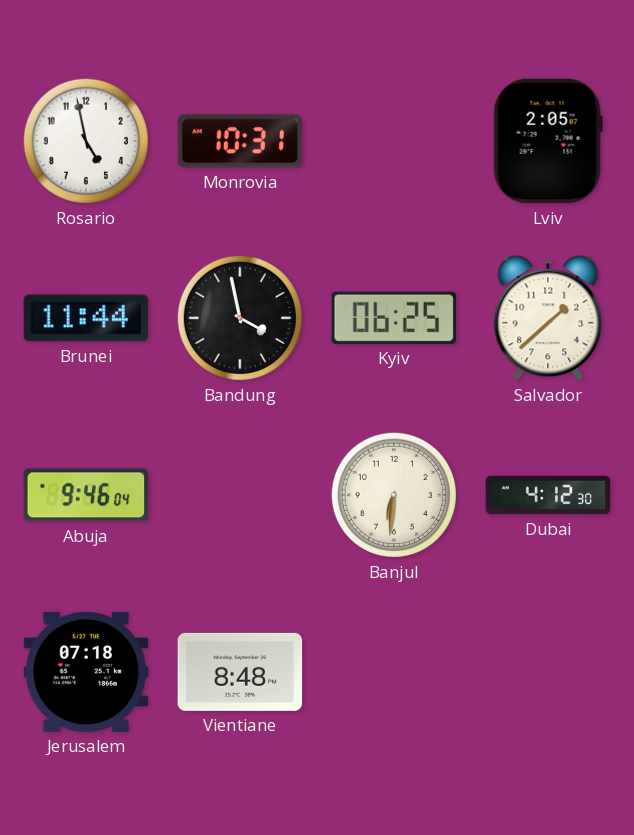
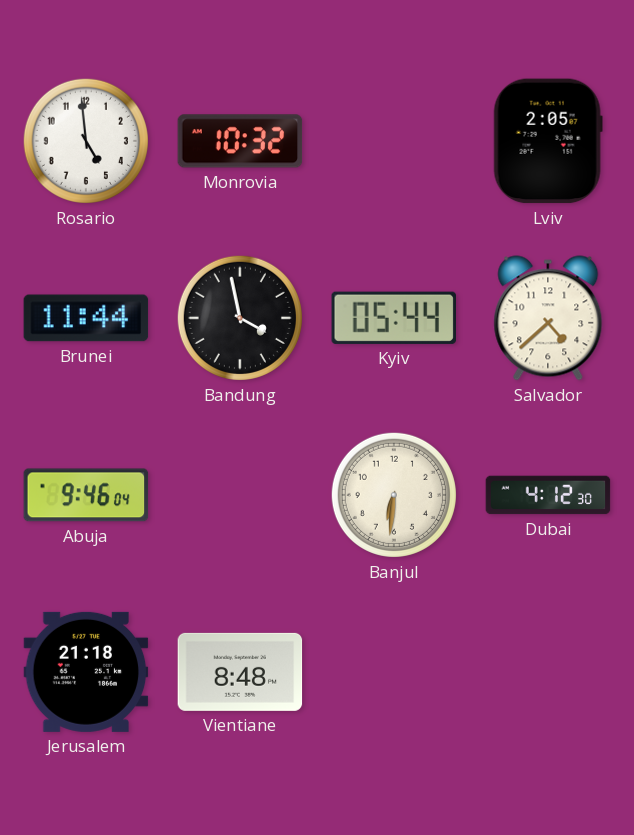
Rosario: 4:58 -> 4:59
Monrovia: 10:31 -> 10:32
Kyiv: 06:25 -> 05:44
Salvador: 1:38 -> 4:38
Jerusalem: 07:18 -> 21:18
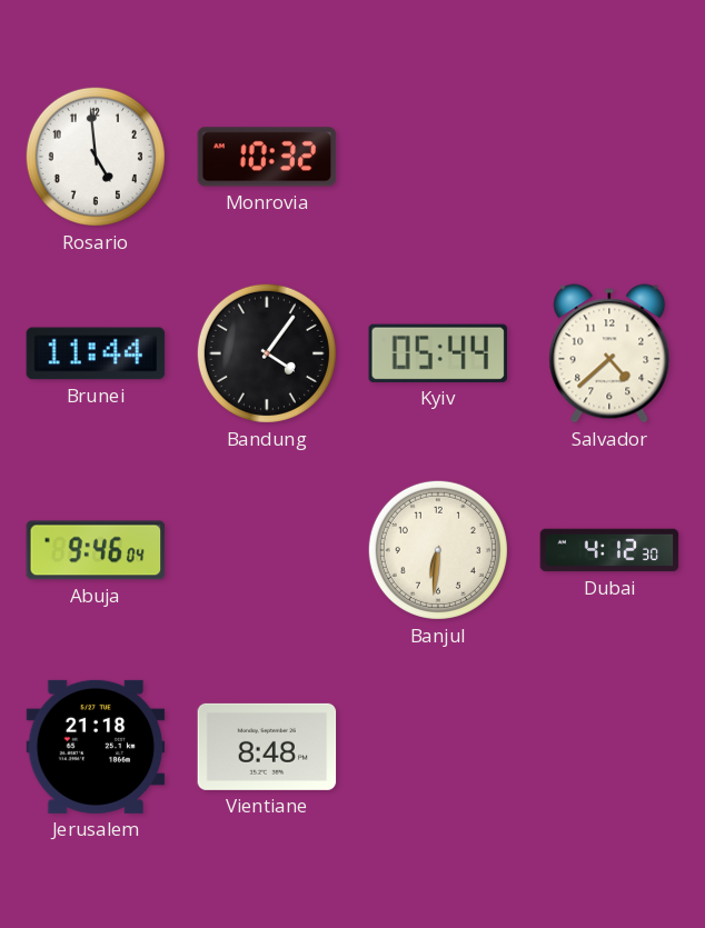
Lviv: 2:05 -> none
Bandung: 3:58 -> 4:06
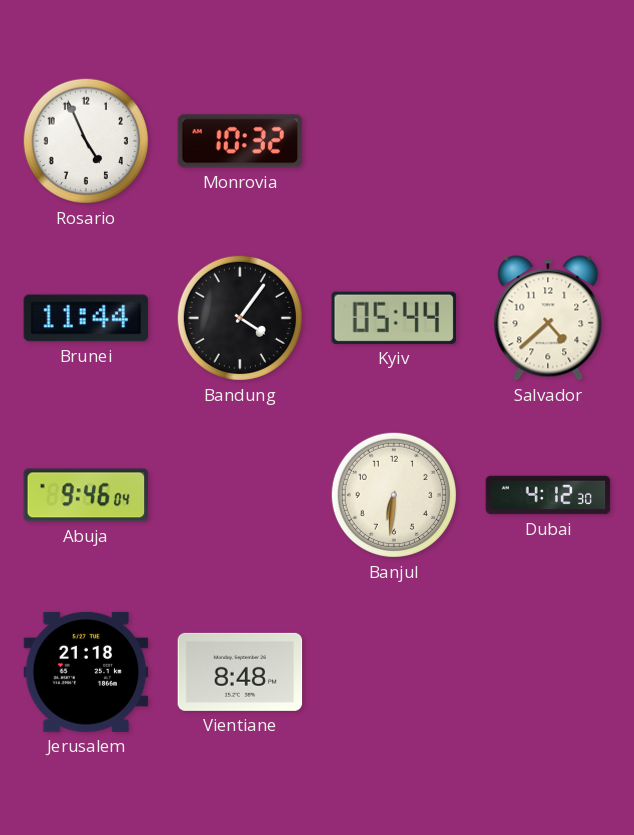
Rosario: 4:59 -> 4:56
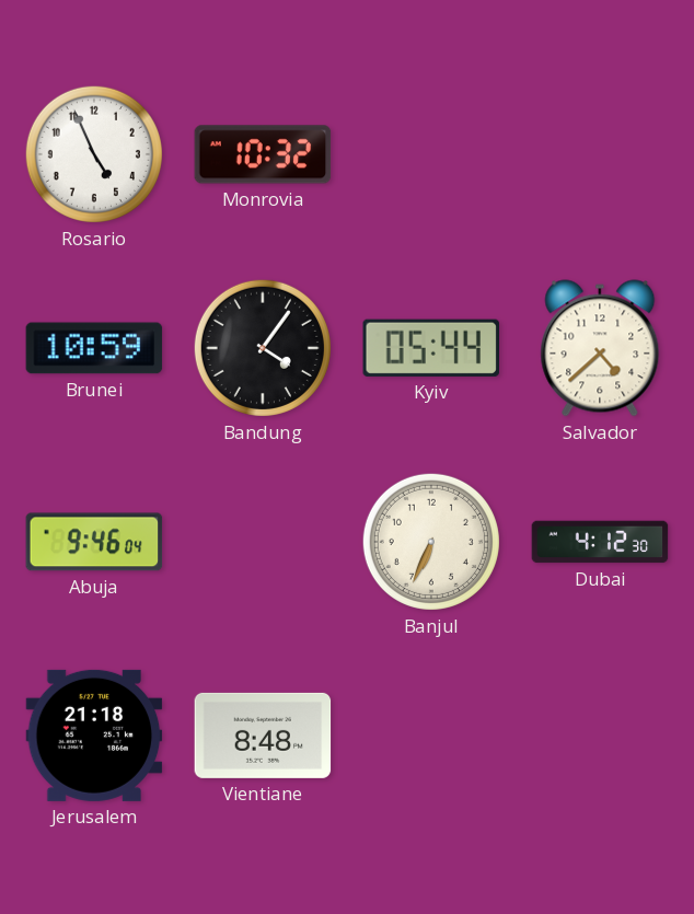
Brunei: 11:44 -> 10:59
Banjul: 6:31 -> 6:34
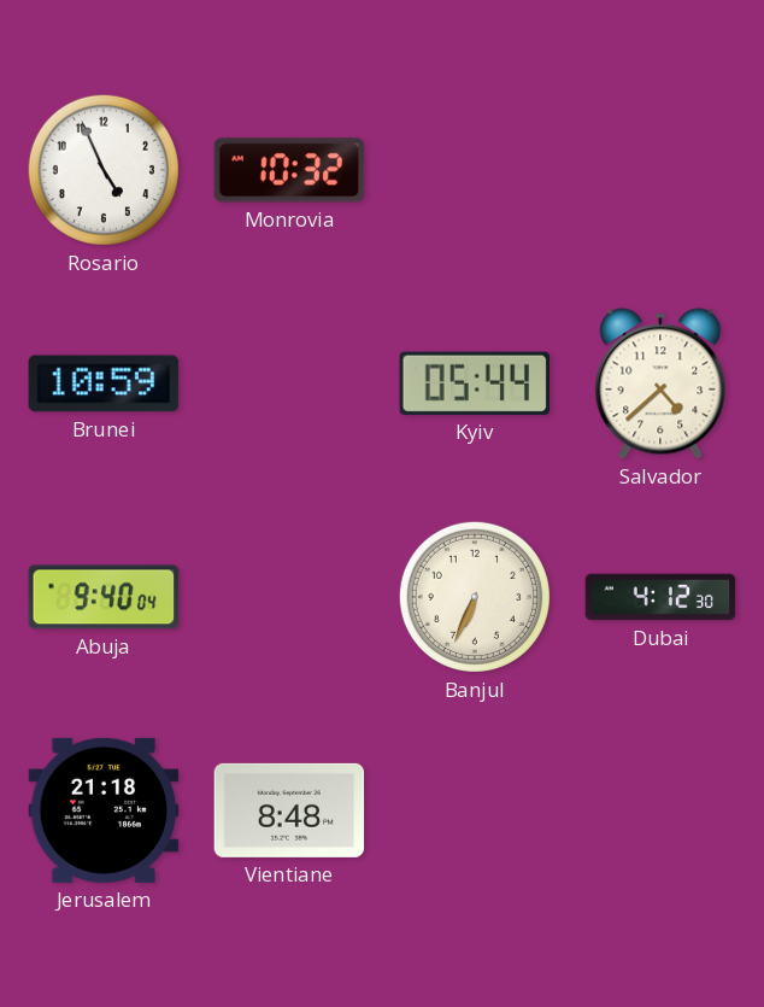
Bandung: 4:06 -> none
Abuja: 9:46 -> 9:40
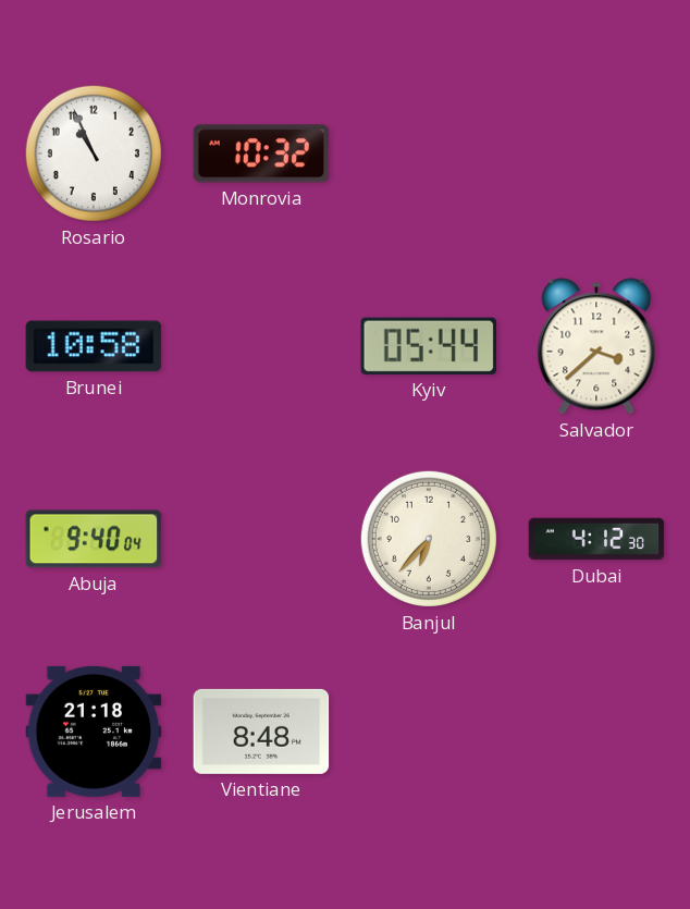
Rosario: 4:56 -> 10:56
Brunei: 10:59 -> 10:58
Salvador: 4:38 -> 3:38
Banjul: 6:34 -> 6:37
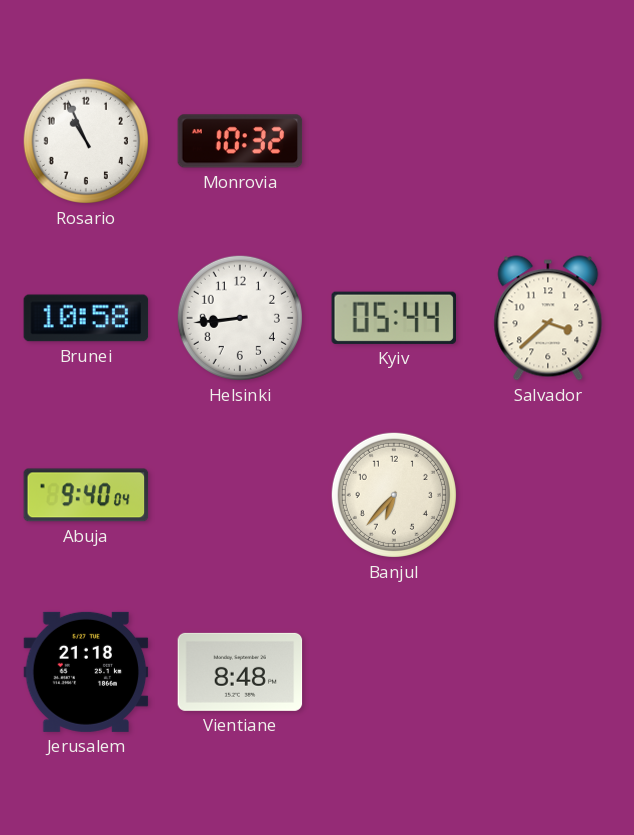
Helsinki: none -> 8:44
Dubai: 4:12 -> none
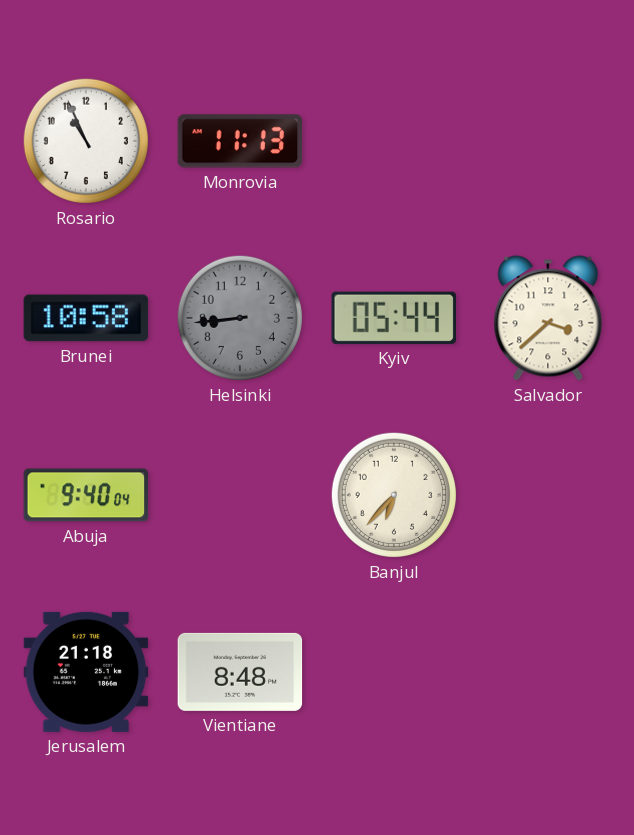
Monrovia: 10:32 -> 11:13
Helsinki dial: white -> grey
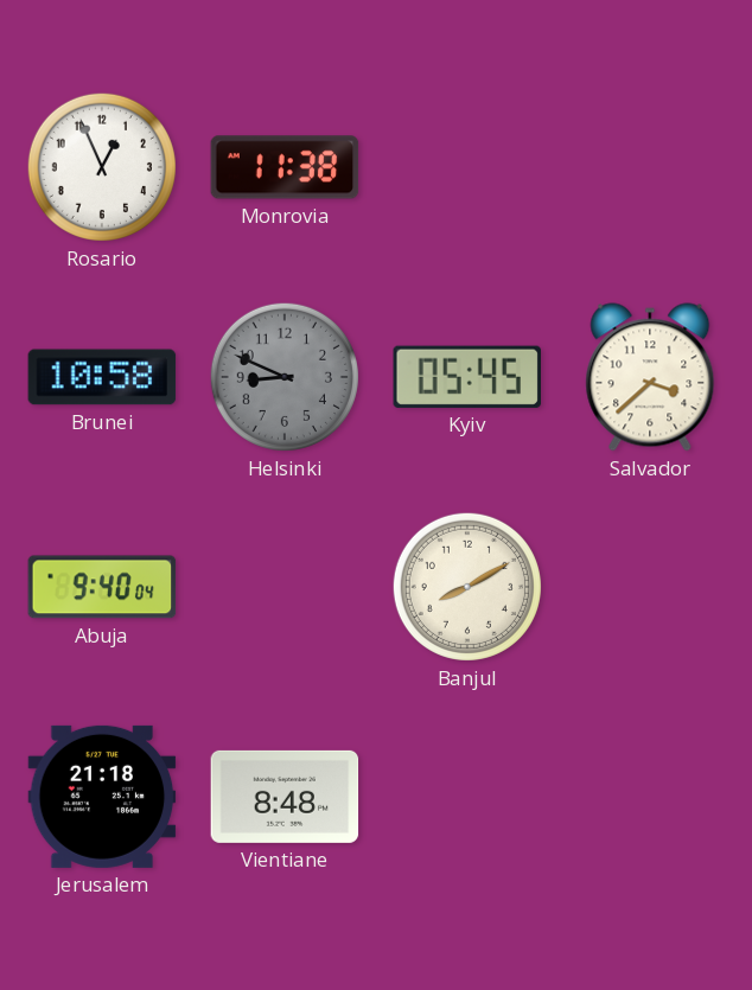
Rosario: 10:56 -> 12:56
Monrovia: 11:13 -> 11:38
Helsinki: 8:44 -> 8:49
Kyiv: 05:44 -> 05:45
Banjul: 6:37 -> 8:10
